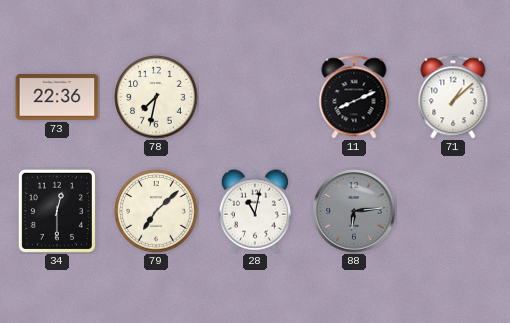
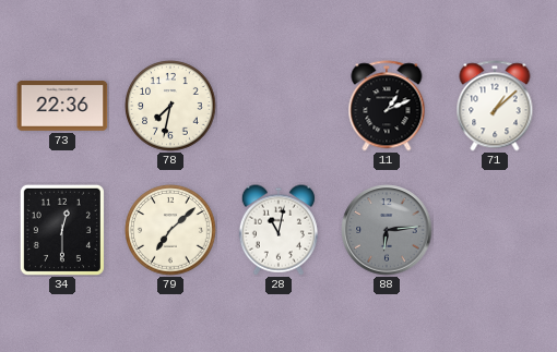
11: 8:11 -> 1:11
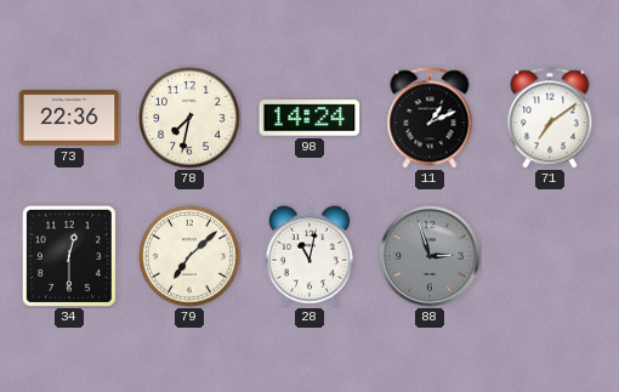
98: none -> 14:24
71: 1:08 -> 7:09
88: 6:14 -> 2:57
